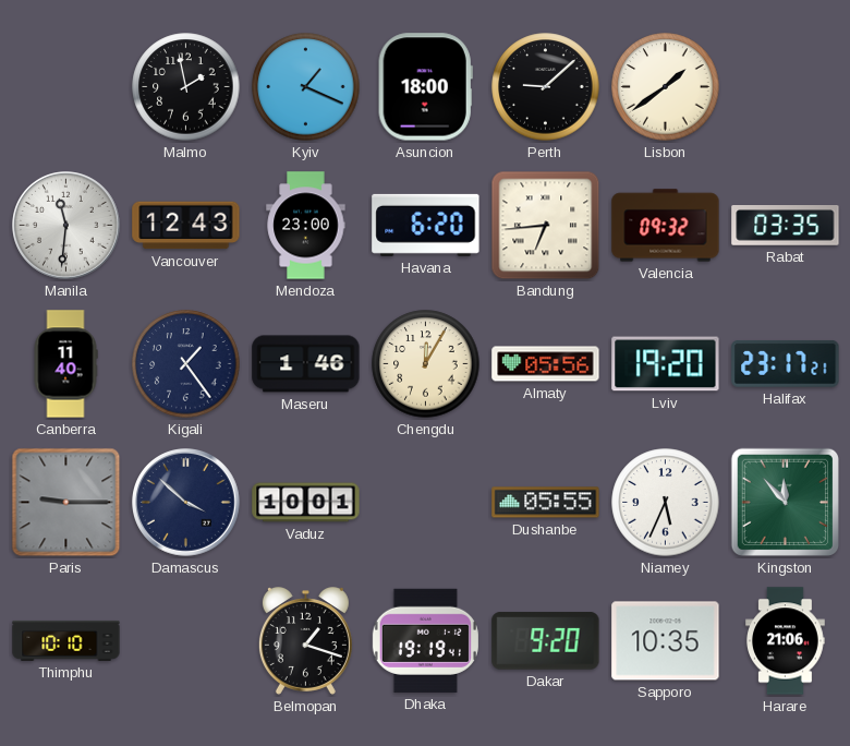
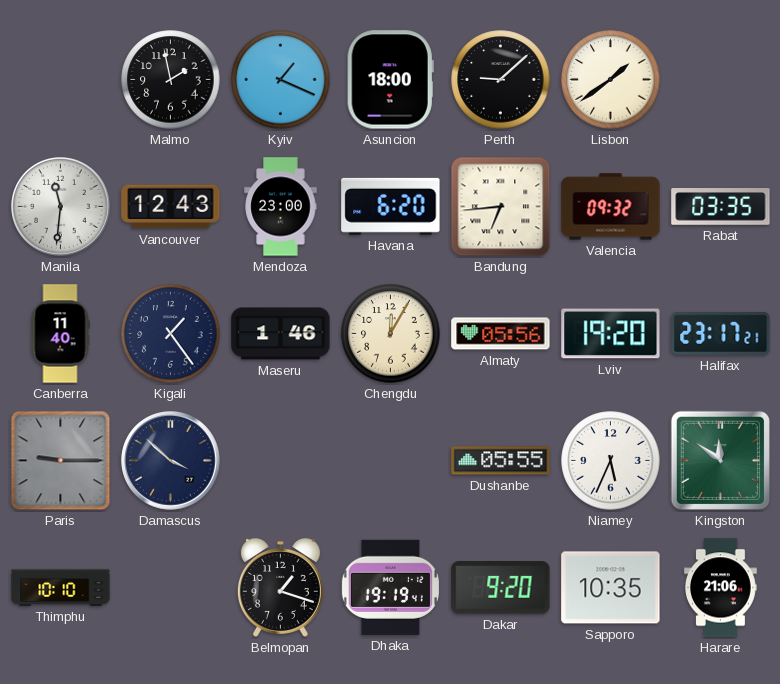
Vaduz: 10:01 -> none
Kingston: 11:53 -> 11:51
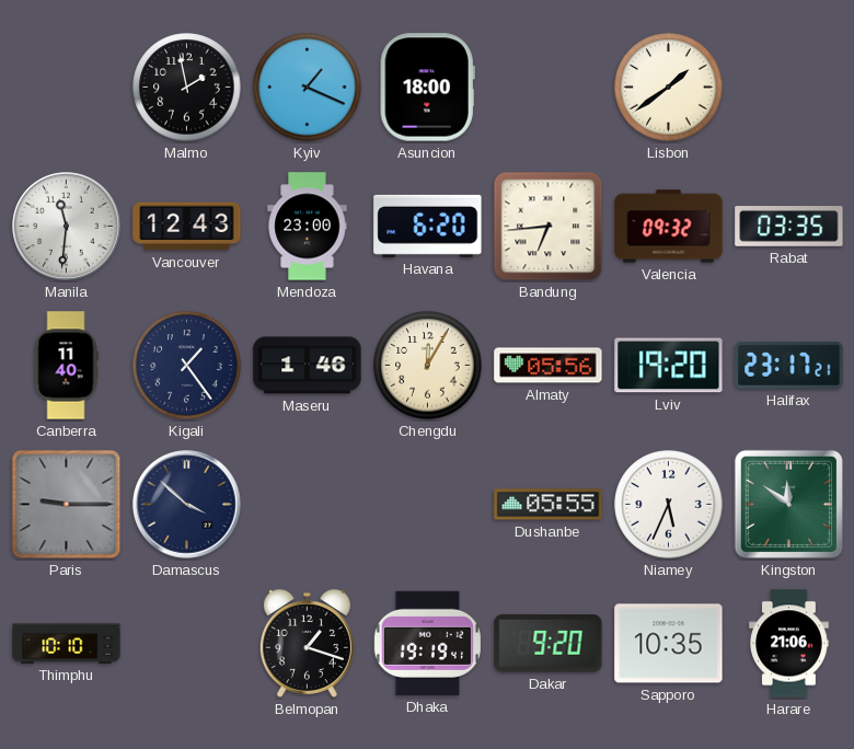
Perth: 9:08 -> none
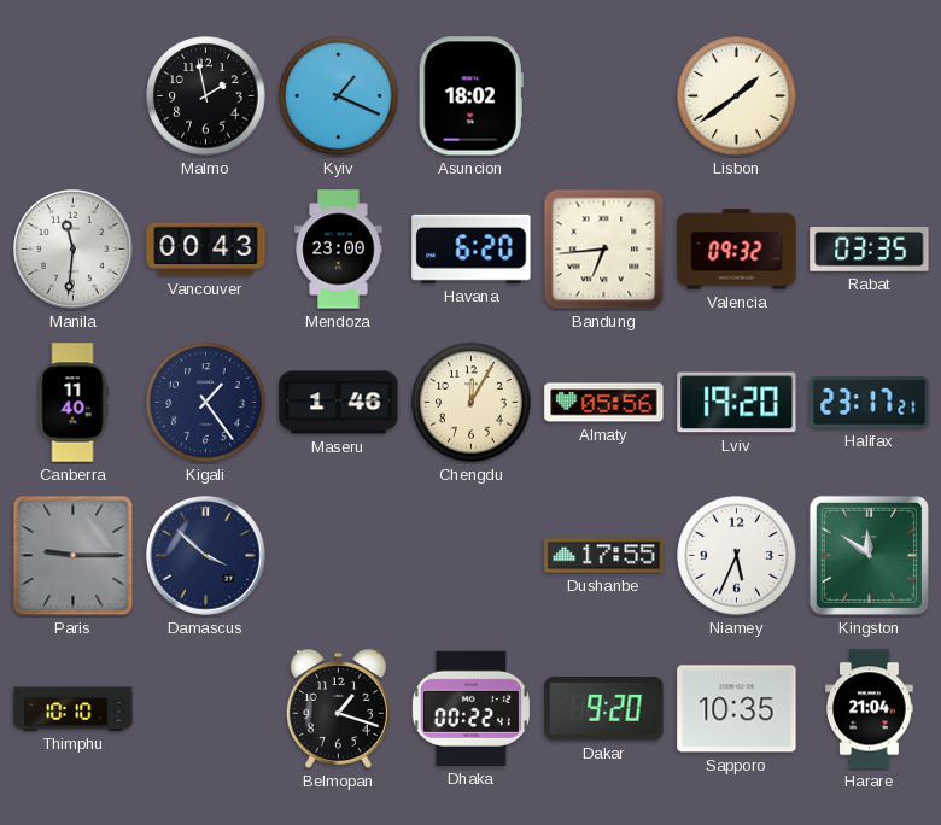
Asuncion: 18:00 -> 18:02
Vancouver: 12:43 -> 00:43
Dushanbe: 05:55 -> 17:55
Dhaka: 19:19 -> 00:22
Harare: 21:06 -> 21:04
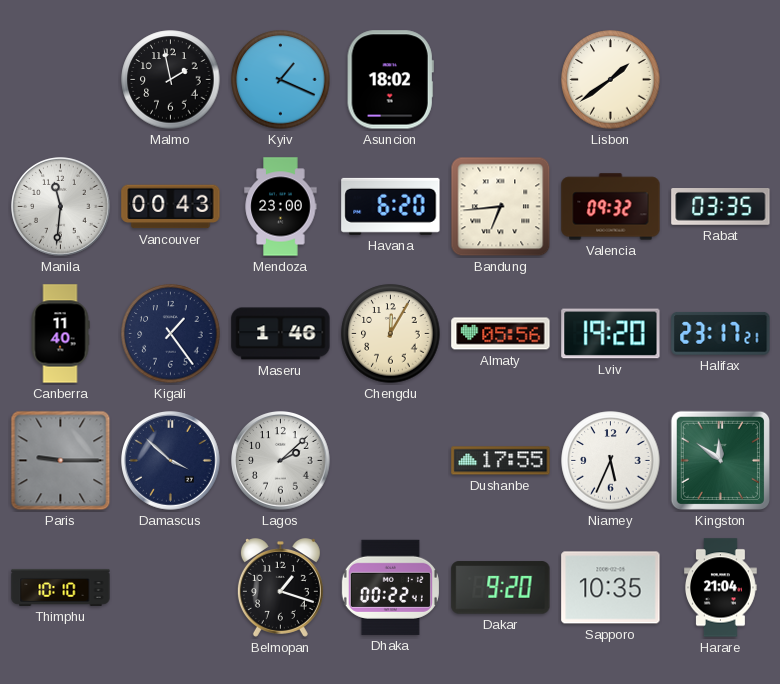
Lagos: none -> 2:08
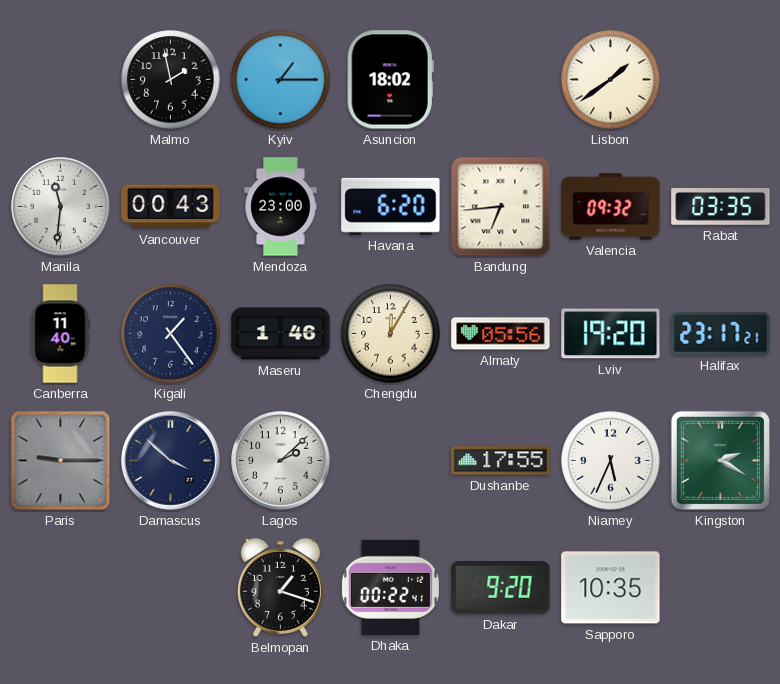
Kyiv: 1:19 -> 1:15
Kingston: 11:51 -> 2:20
Thimphu: 10:10 -> none
Harare: 21:04 -> none
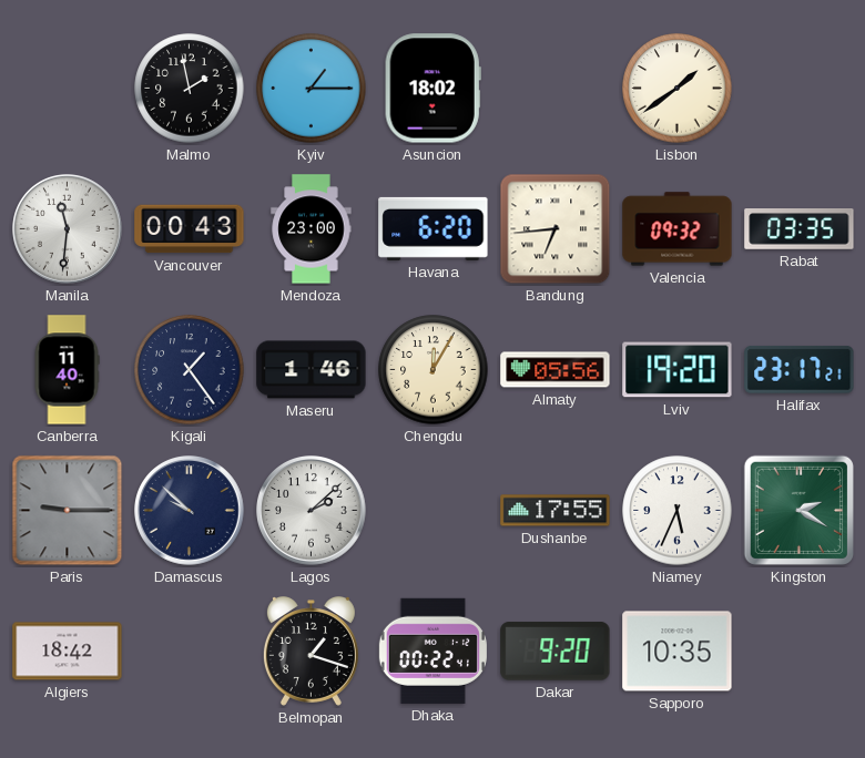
Damascus: 3:52 -> 9:52
Algiers: none -> 18:42
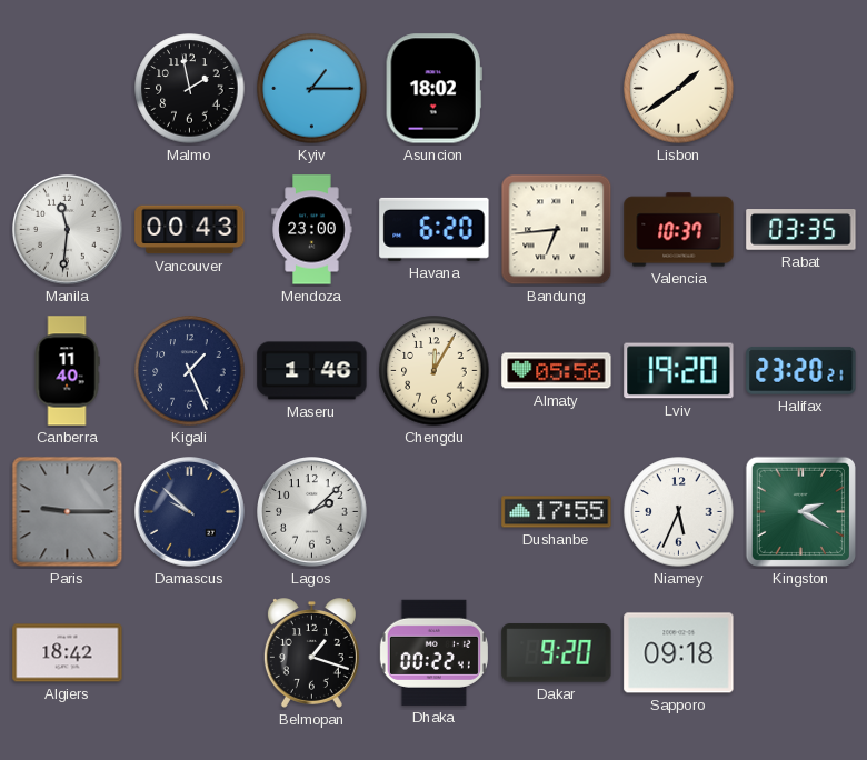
Valencia: 09:32 -> 10:37
Kigali: 1:24 -> 1:26
Halifax: 23:17 -> 23:20
Sapporo: 10:35 -> 09:18
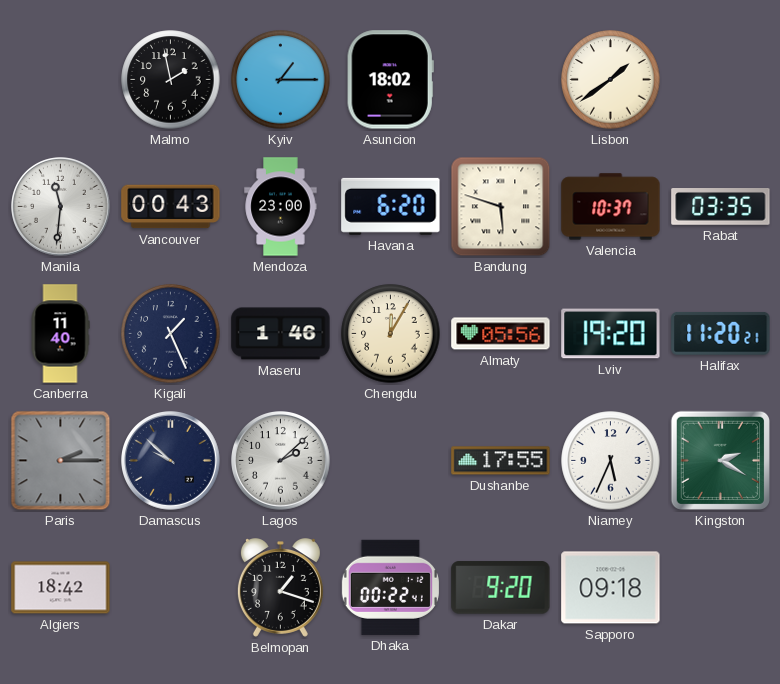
Bandung: 6:44 -> 5:48
Halifax: 23:20 -> 11:20
Paris: 9:15 -> 2:15
